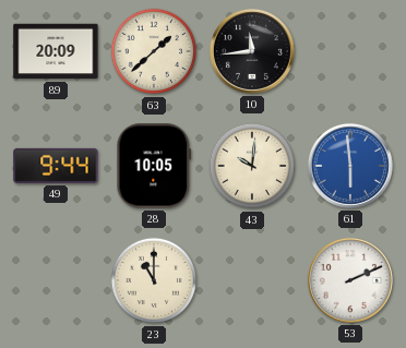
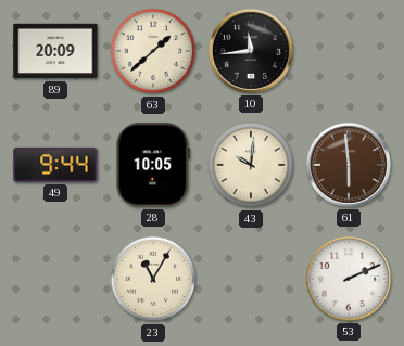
61 dial: blue -> brown
23: 11:00 -> 11:05
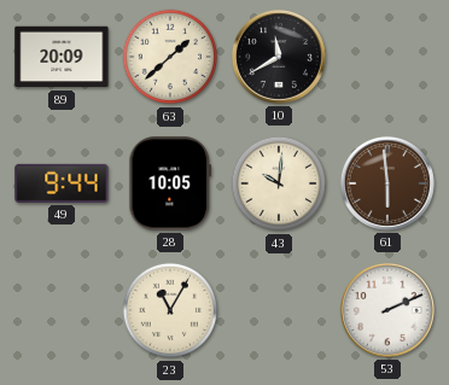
10: 11:44 -> 11:40
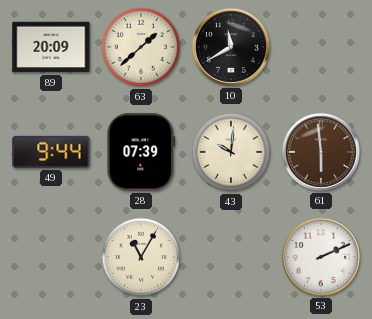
28: 10:05 -> 07:39
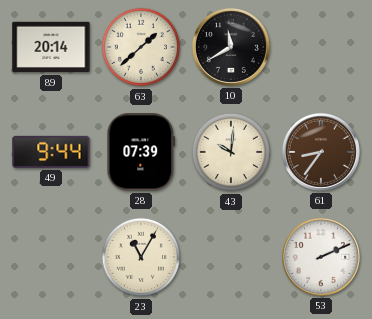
89: 20:09 -> 20:14
61: 5:59 -> 8:36
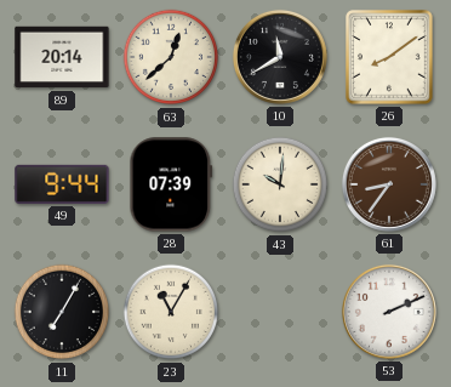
63: 1:38 -> 12:38
26: none -> 8:09
11: none -> 7:05
